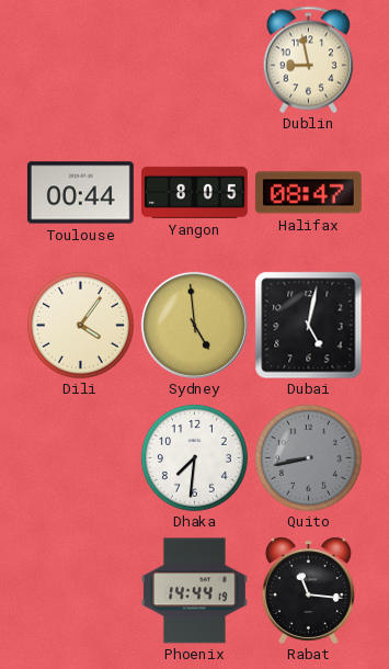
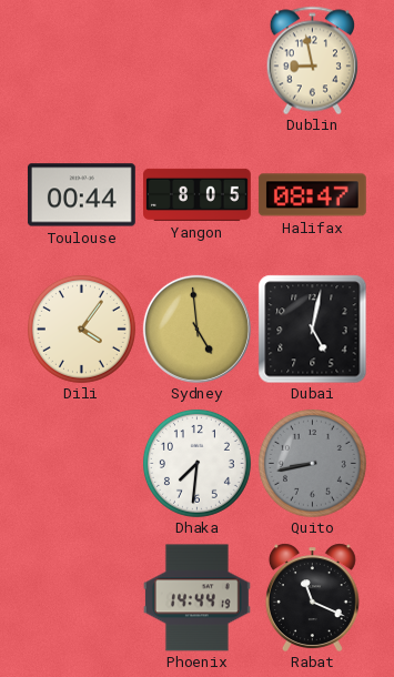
Rabat: 11:16 -> 11:19
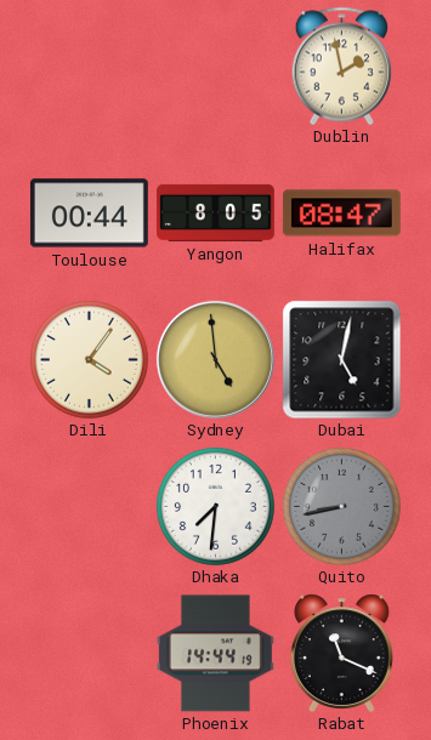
Dublin: 8:58 -> 1:58
